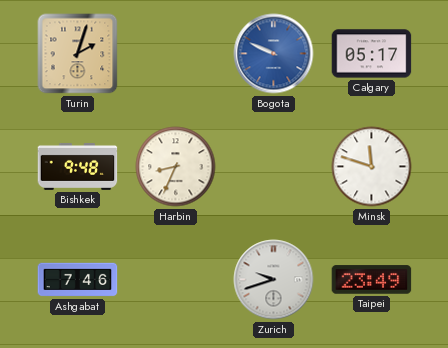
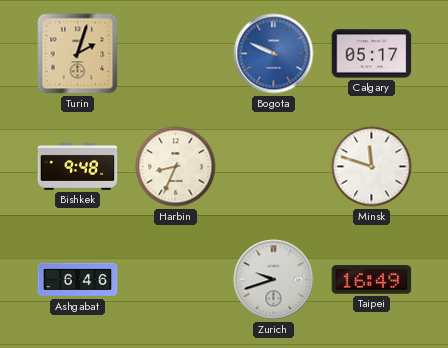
Ashgabat: 7:46 -> 6:46
Taipei: 23:49 -> 16:49
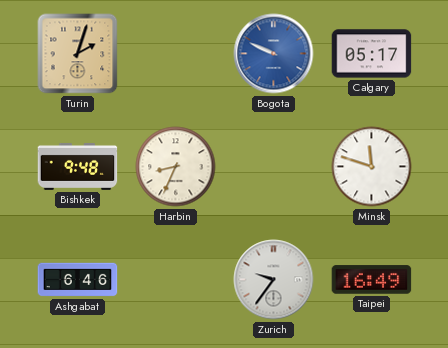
Zurich: 9:42 -> 9:36
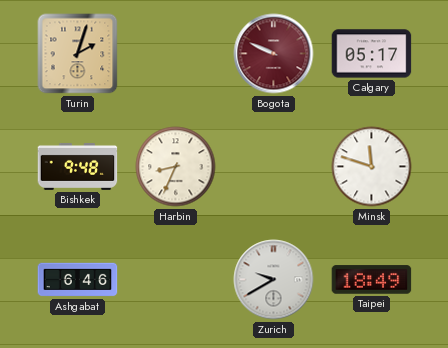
Bogota dial: blue -> burgundy
Zurich: 9:36 -> 9:40
Taipei: 16:49 -> 18:49
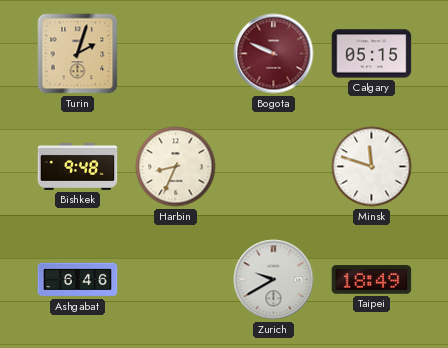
Calgary: 05:17 -> 05:15
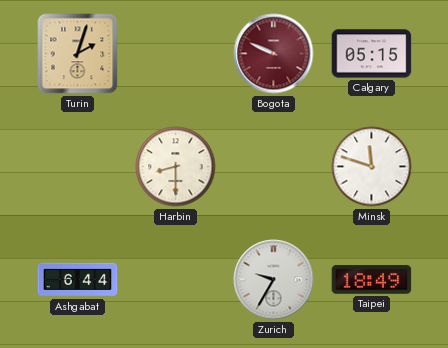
Bishkek: 9:48 -> none
Harbin: 8:34 -> 8:30
Ashgabat: 6:46 -> 6:44
Zurich: 9:40 -> 9:35
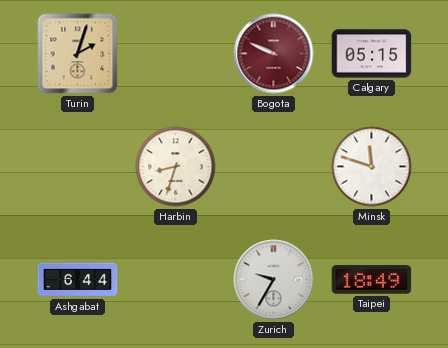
Harbin: 8:30 -> 8:33
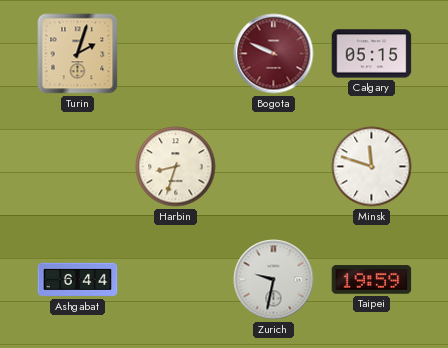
Zurich: 9:35 -> 9:32
Taipei: 18:49 -> 19:59
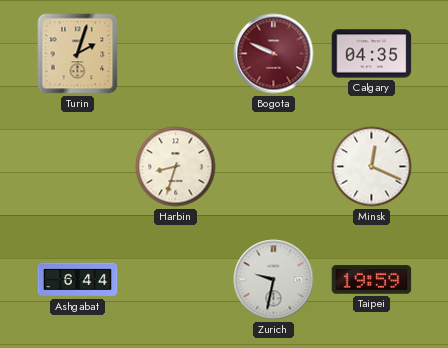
Calgary: 05:15 -> 04:35
Minsk: 11:48 -> 12:19
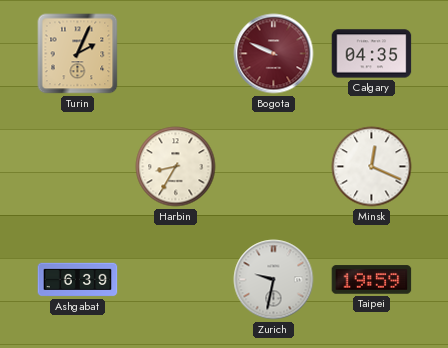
Turin: 2:03 -> 2:04
Harbin: 8:33 -> 8:35
Ashgabat: 6:44 -> 6:39
